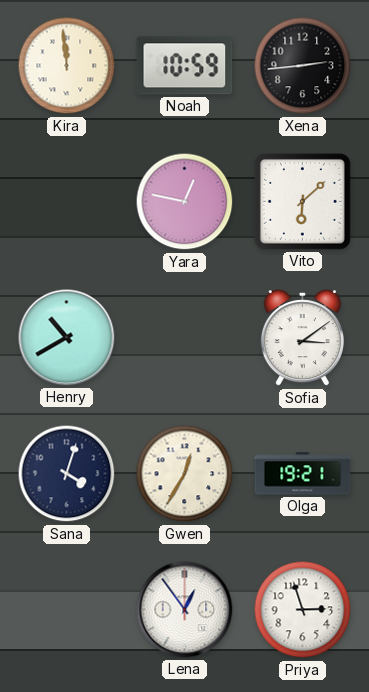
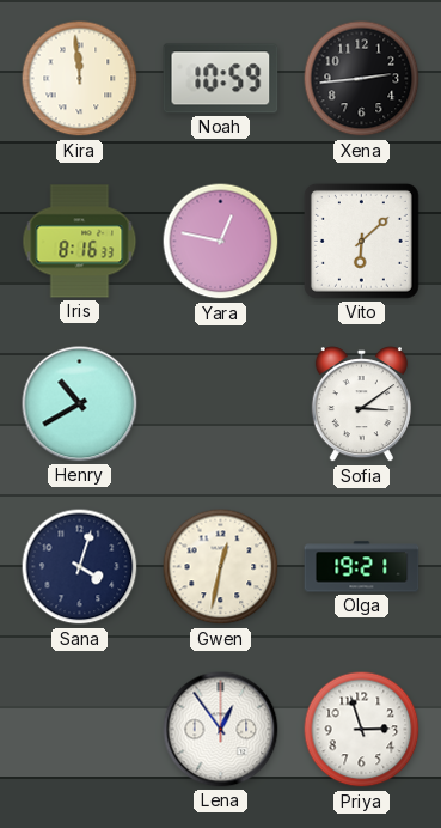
Iris: none -> 8:16
Gwen: 12:35 -> 12:32
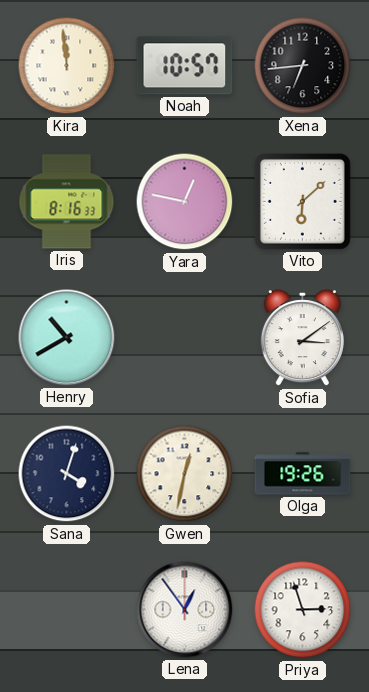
Noah: 10:59 -> 10:57
Xena: 2:44 -> 6:44
Olga: 19:21 -> 19:26
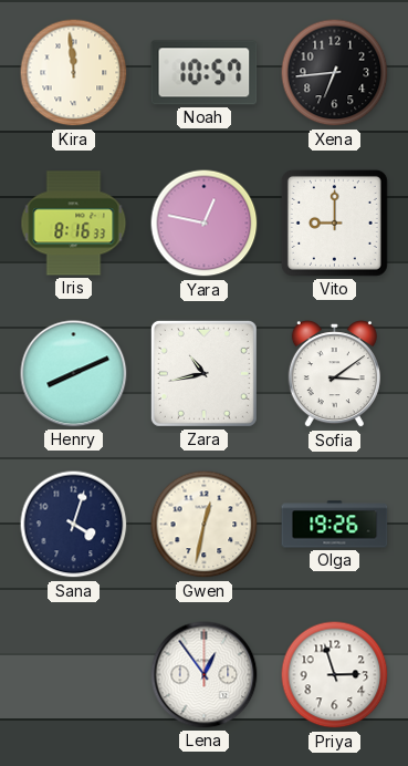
Vito: 6:08 -> 9:00
Henry: 10:40 -> 8:11
Zara: none -> 10:43
